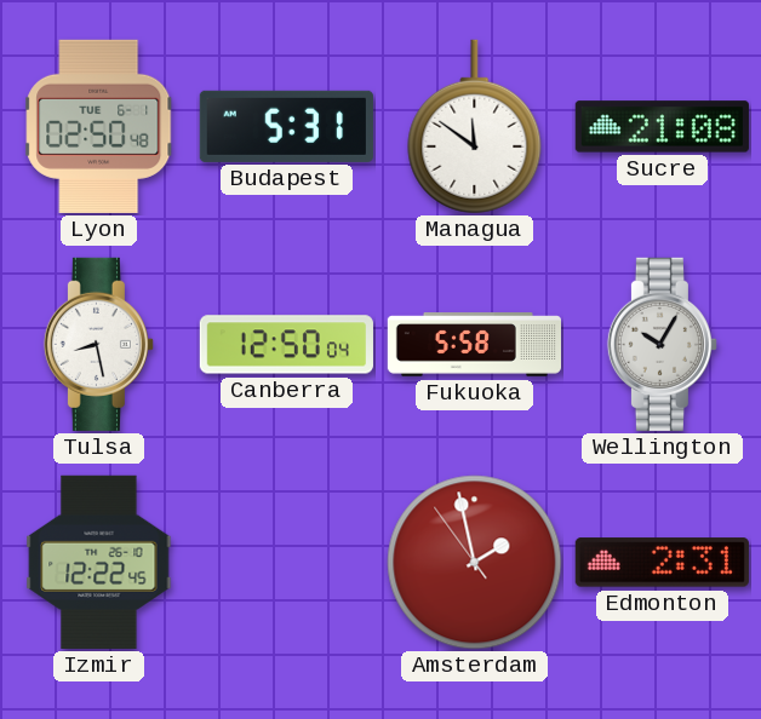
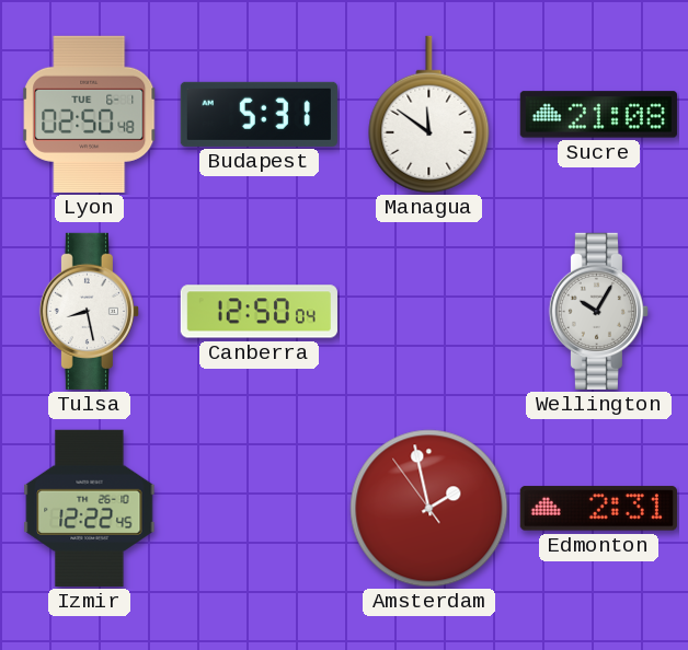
Fukuoka: 5:58 -> none
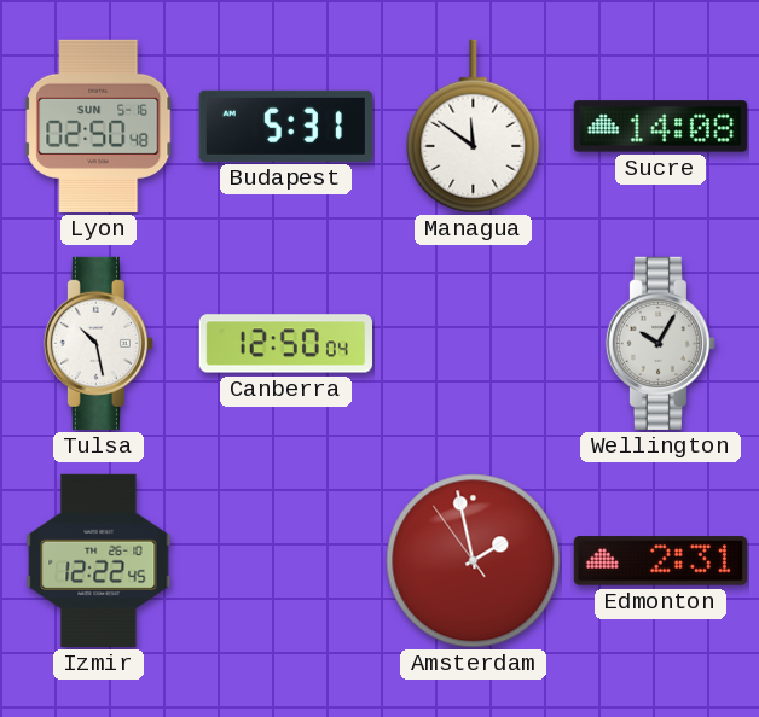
Lyon date: TUE 6-1 -> SUN 5-16
Sucre: 21:08 -> 14:08
Tulsa: 8:28 -> 10:28
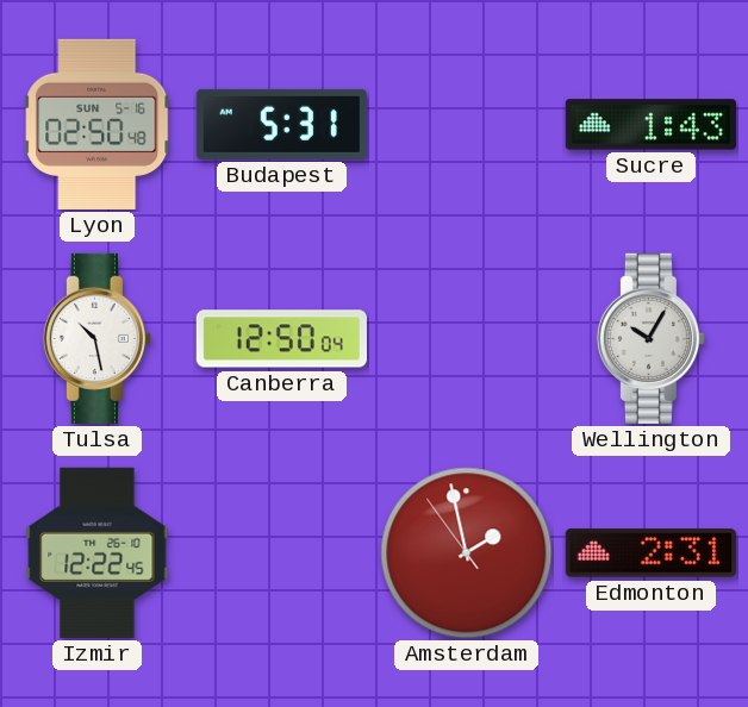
Managua: 11:51 -> none
Sucre: 14:08 -> 1:43
